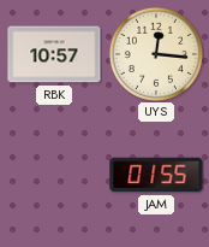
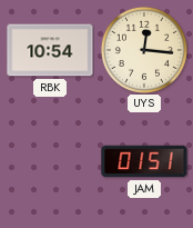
RBK: 10:57 -> 10:54
JAM: 01:55 -> 01:51
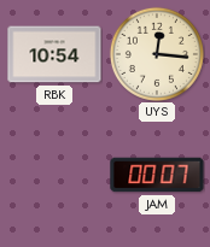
JAM: 01:51 -> 00:07
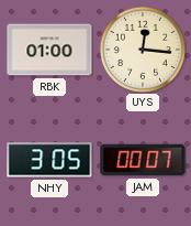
RBK: 10:54 -> 01:00
NHY: none -> 3:05
